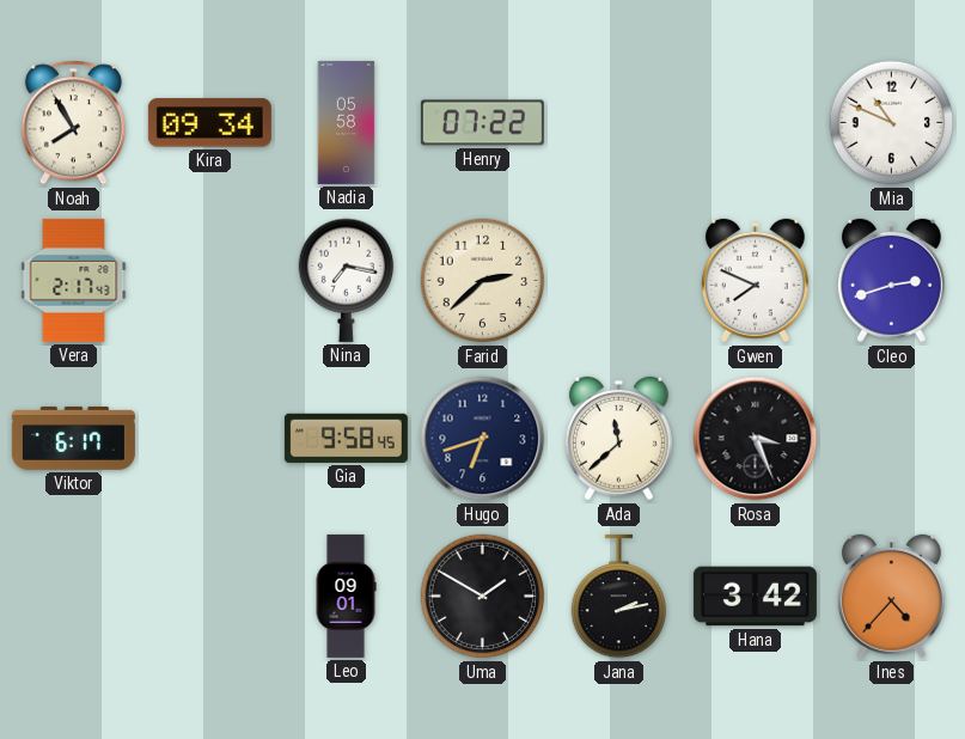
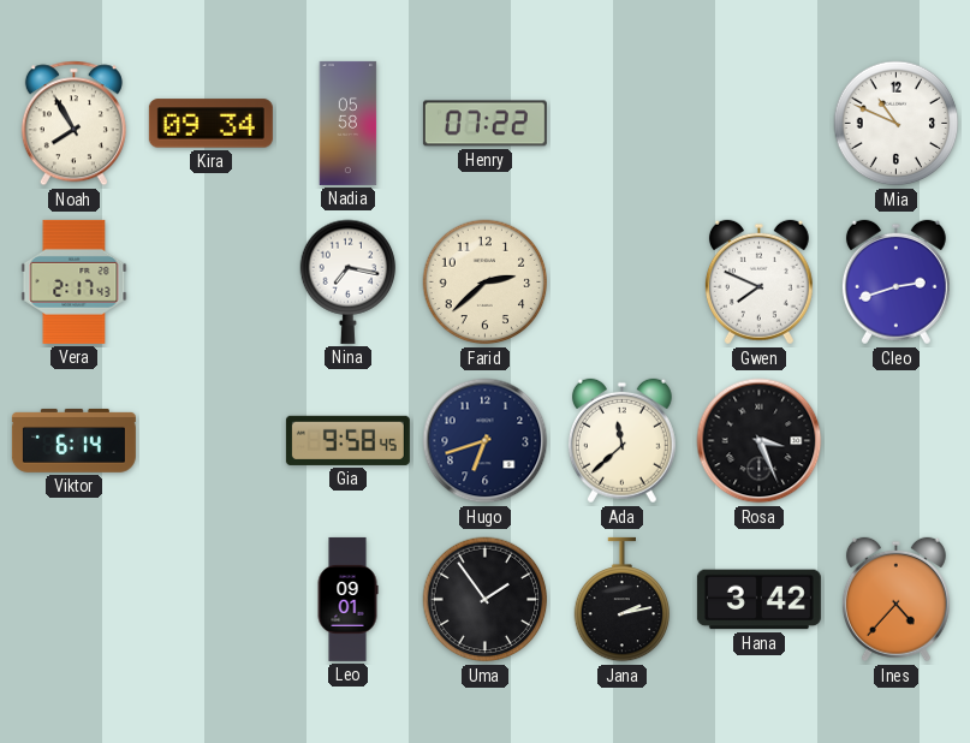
Viktor: 6:17 -> 6:14
Uma: 1:50 -> 1:54
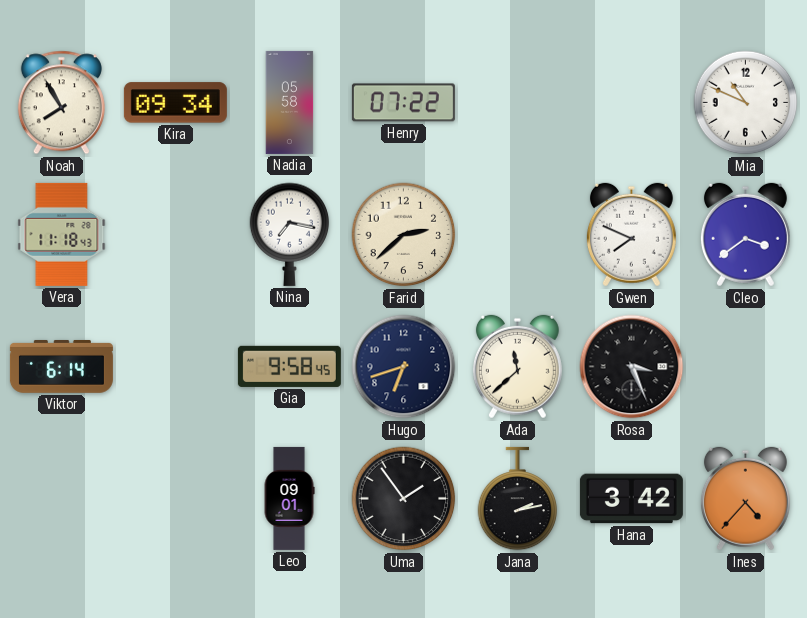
Vera: 2:17 -> 11:18
Cleo: 2:42 -> 3:39
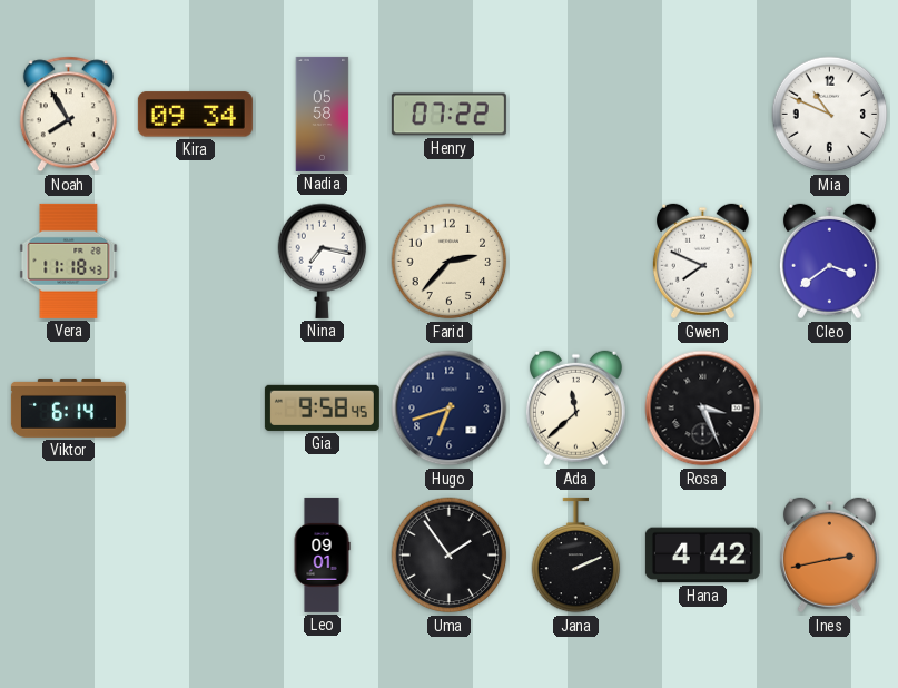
Farid: 2:38 -> 2:37
Jana: 2:13 -> 2:11
Hana: 3:42 -> 4:42
Ines: 4:37 -> 2:43
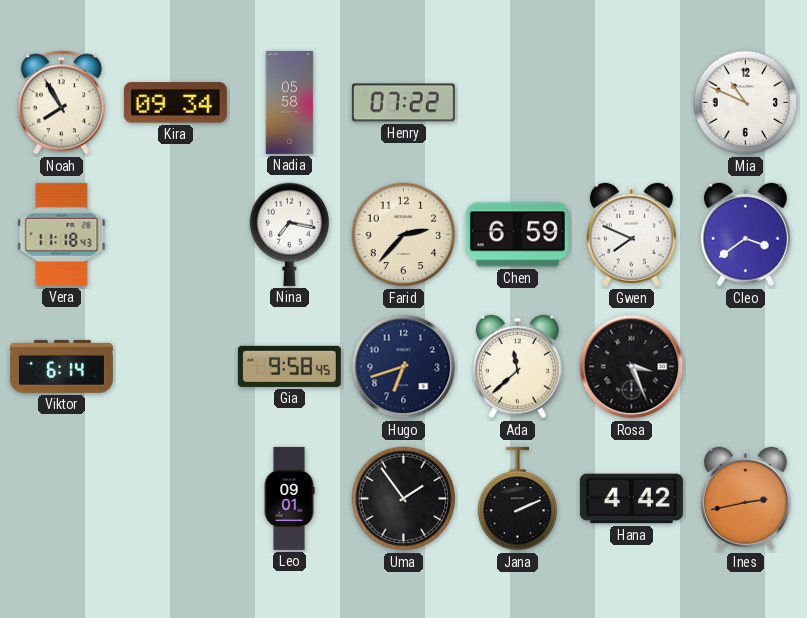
Chen: none -> 6:59
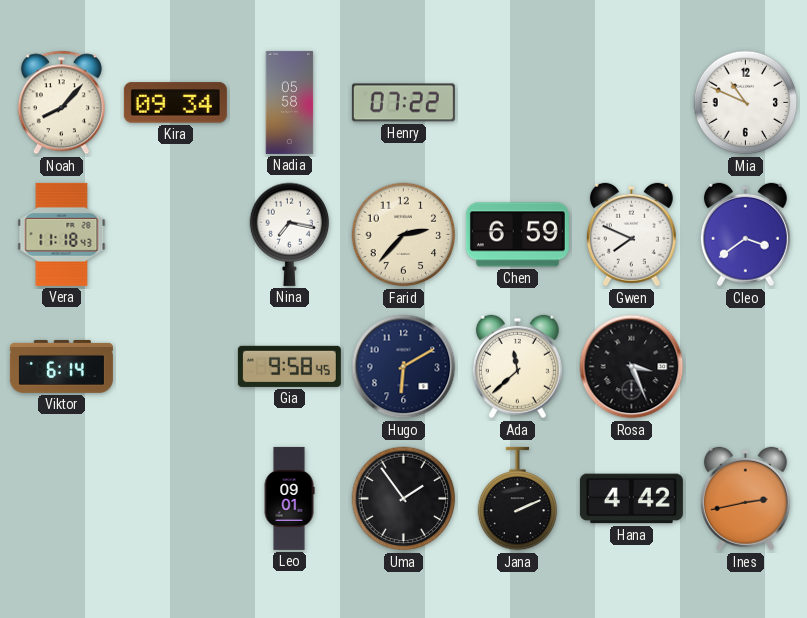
Noah: 7:55 -> 8:07
Hugo: 6:42 -> 6:10
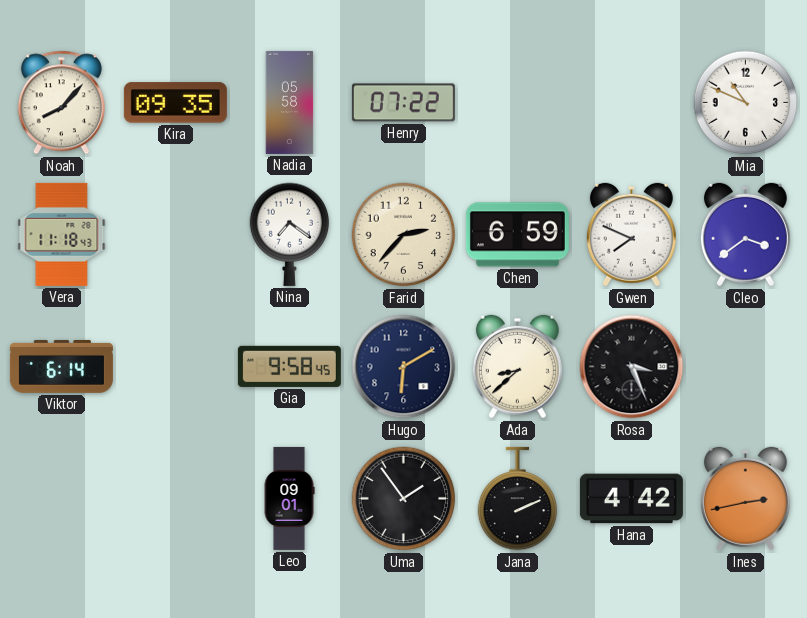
Kira: 09:34 -> 09:35
Nina: 7:17 -> 7:21
Ada: 11:38 -> 8:38
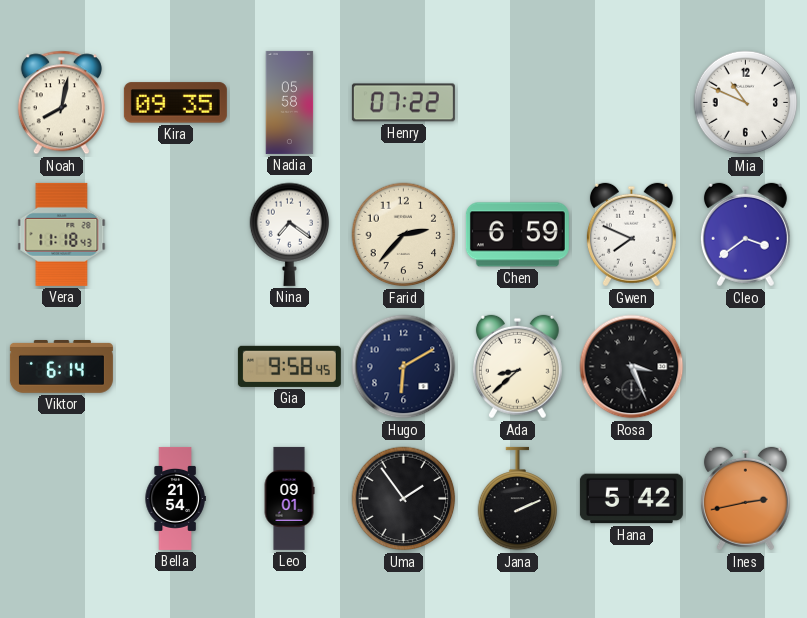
Noah: 8:07 -> 8:02
Bella: none -> 21:54
Hana: 4:42 -> 5:42
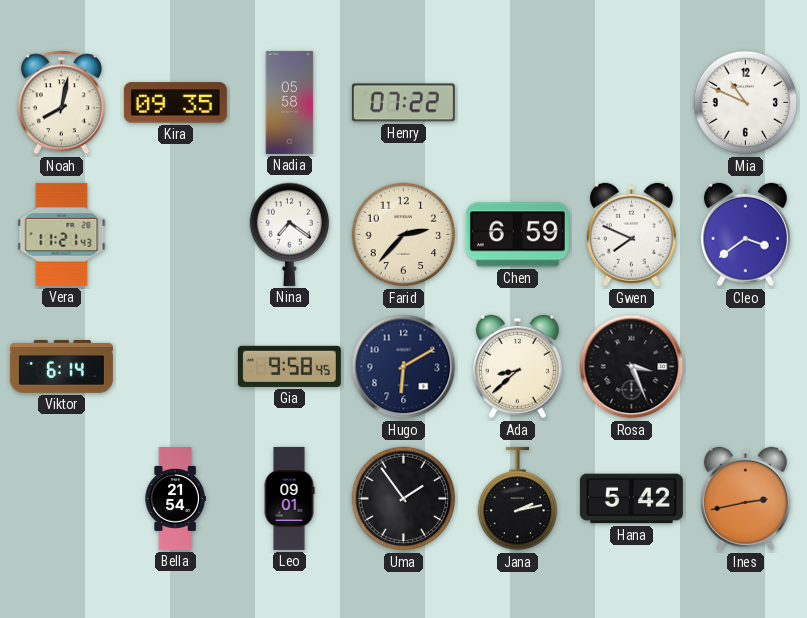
Vera: 11:18 -> 11:21
Jana: 2:11 -> 2:13
